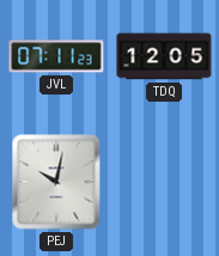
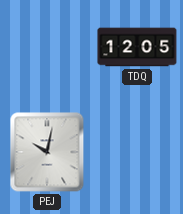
JVL: 07:11 -> none
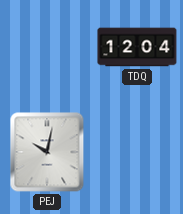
TDQ: 12:05 -> 12:04
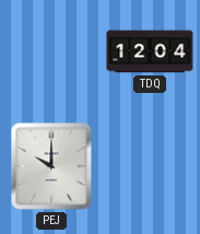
PEJ: 10:02 -> 10:00
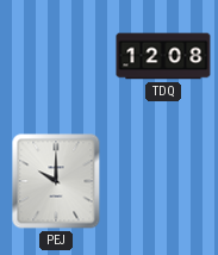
TDQ: 12:04 -> 12:08
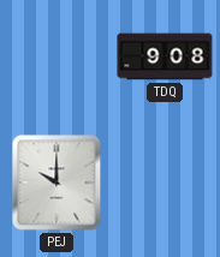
TDQ: 12:08 -> 9:08
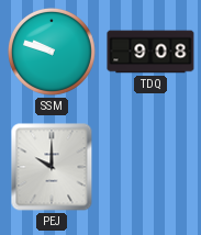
SSM: none -> 9:48
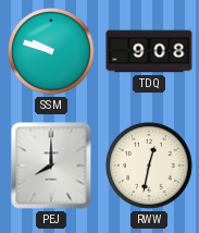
PEJ: 10:00 -> 8:00
RWW: none -> 12:32
